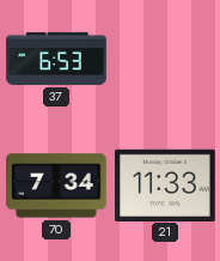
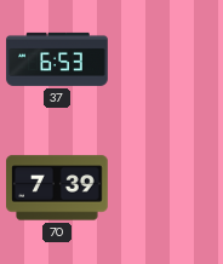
70: 7:34 -> 7:39
21: 11:33 -> none
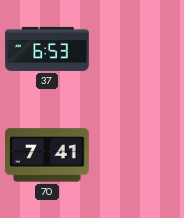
70: 7:39 -> 7:41
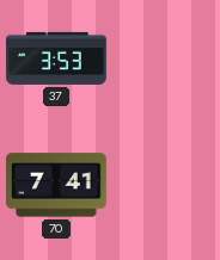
37: 6:53 -> 3:53
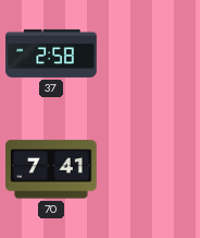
37: 3:53 -> 2:58
